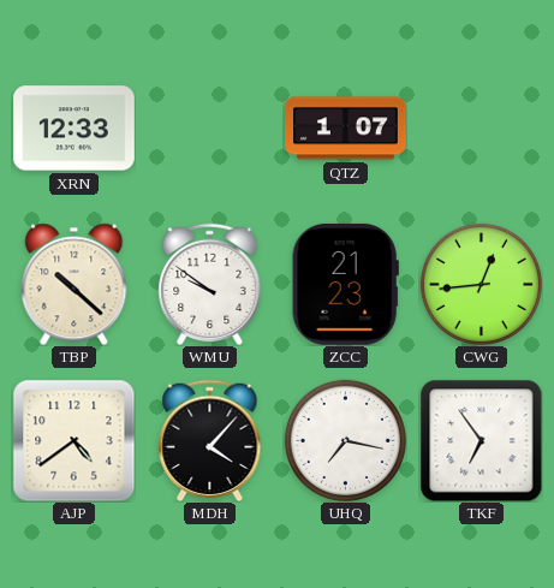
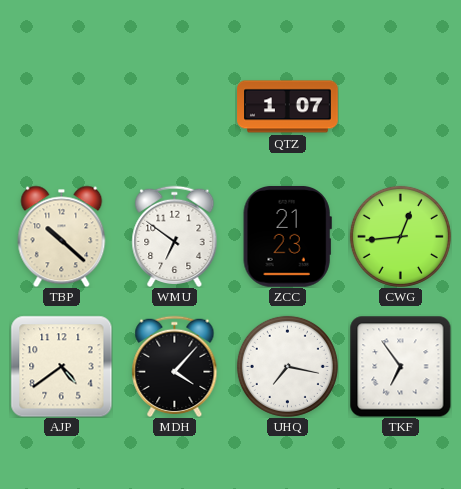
XRN: 12:33 -> none
WMU: 9:51 -> 6:51
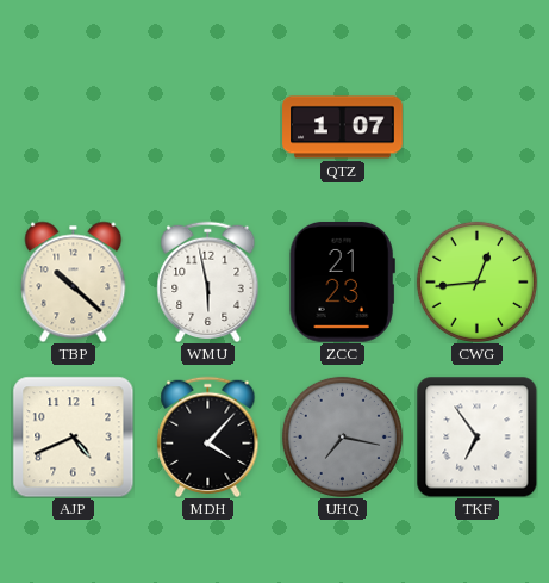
WMU: 6:51 -> 5:58
AJP: 4:39 -> 4:41
UHQ dial: white -> grey
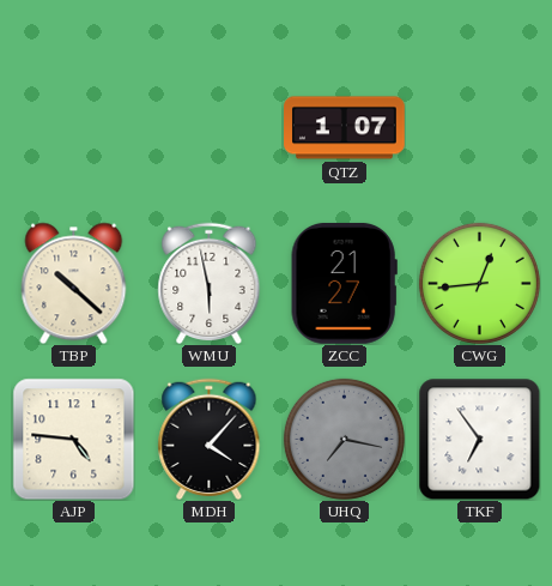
ZCC: 21:23 -> 21:27
AJP: 4:41 -> 4:46
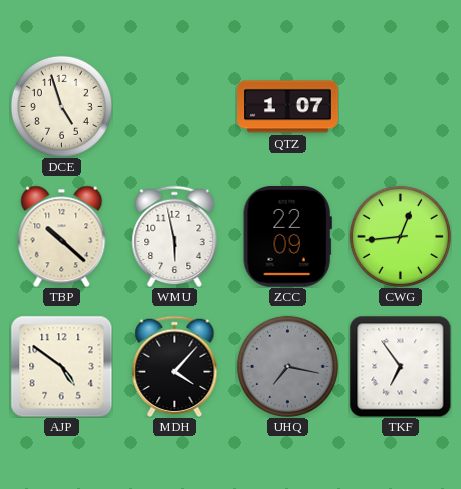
DCE: none -> 4:57
ZCC: 21:27 -> 22:09
AJP: 4:46 -> 4:51
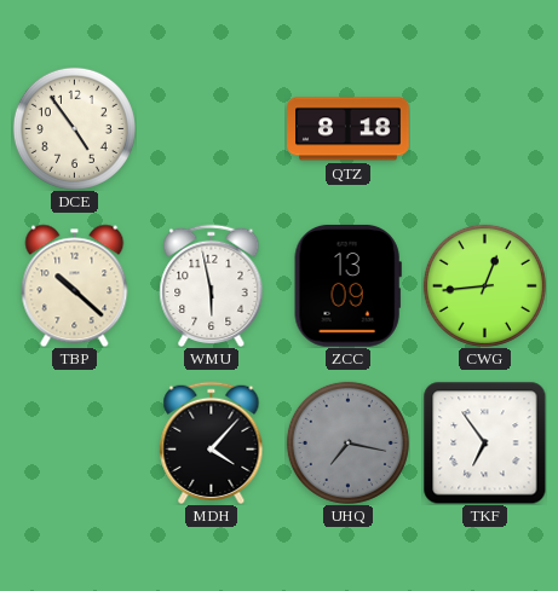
DCE: 4:57 -> 4:54
QTZ: 1:07 -> 8:18
ZCC: 22:09 -> 13:09
AJP: 4:51 -> none
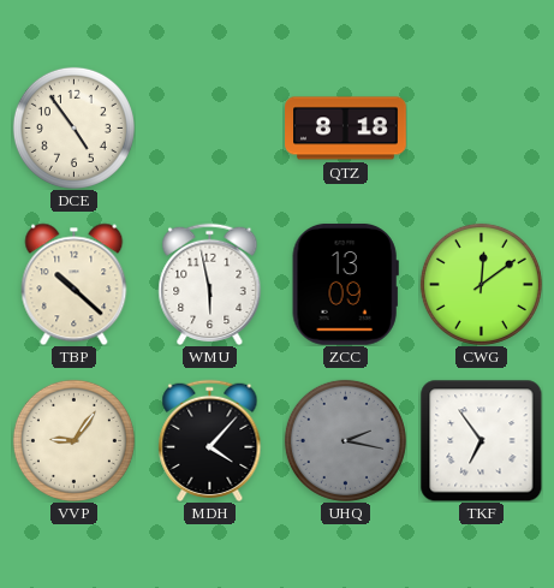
CWG: 12:44 -> 12:09
VVP: none -> 9:06
UHQ: 7:17 -> 2:17
